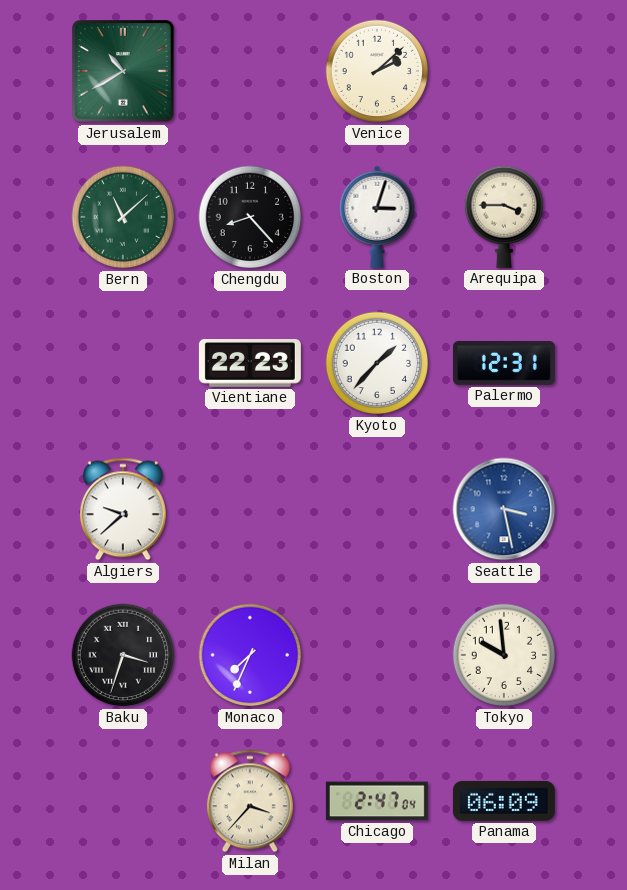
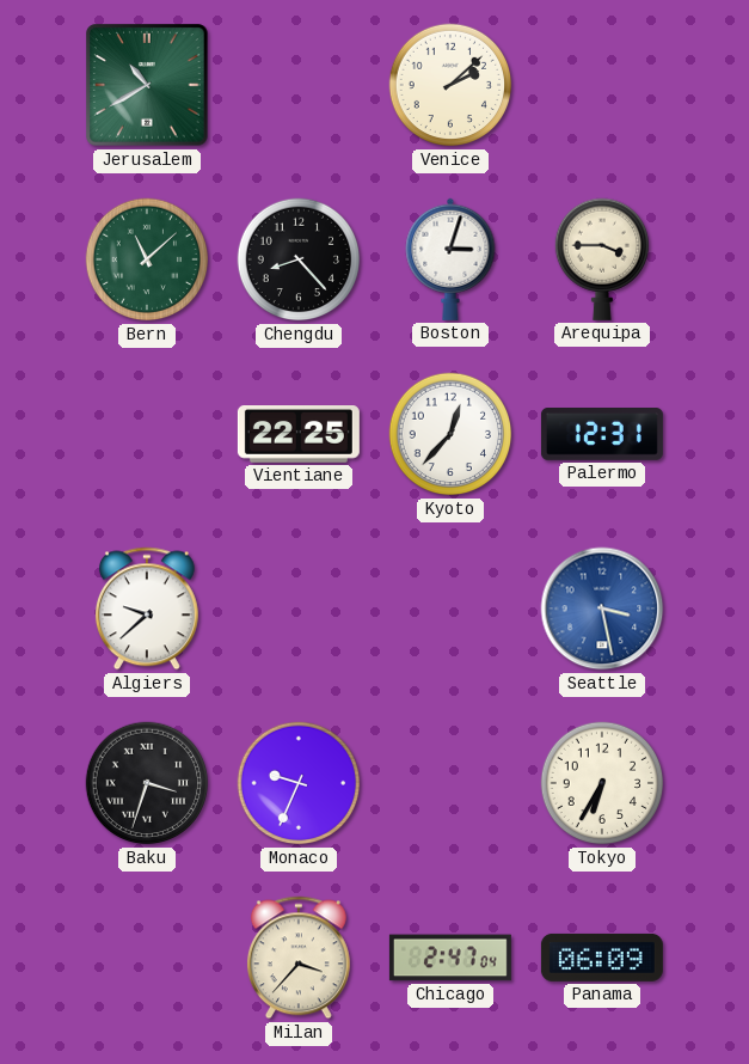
Vientiane: 22:23 -> 22:25
Kyoto: 1:37 -> 12:37
Monaco: 7:34 -> 9:34
Tokyo: 9:59 -> 6:35
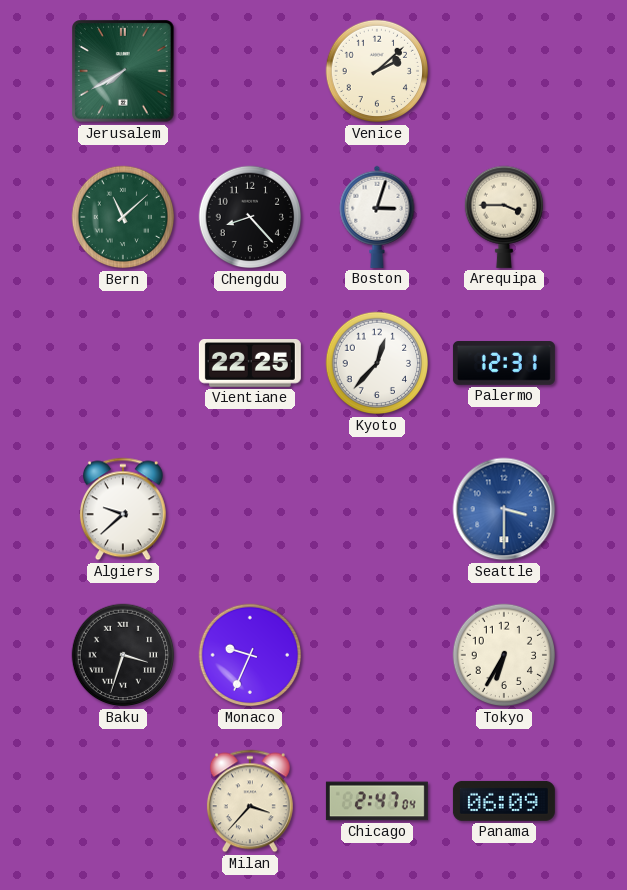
Jerusalem: 10:40 -> 7:40
Seattle: 3:28 -> 3:30
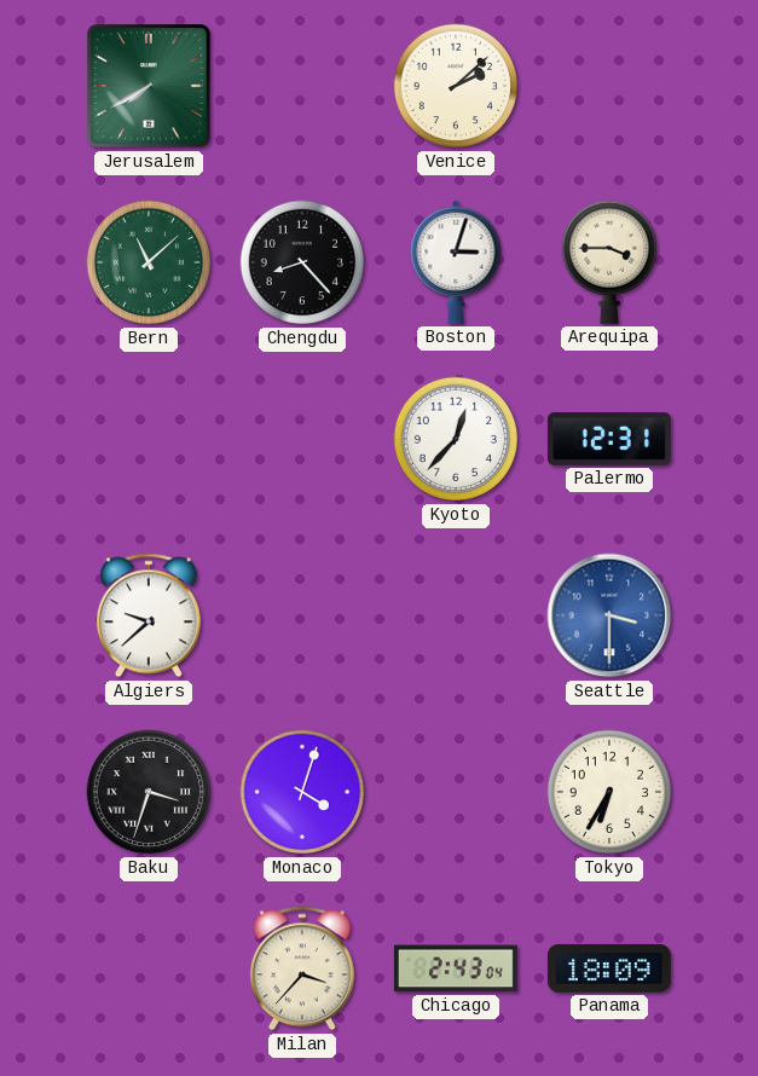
Vientiane: 22:25 -> none
Monaco: 9:34 -> 4:03
Chicago: 2:47 -> 2:43
Panama: 06:09 -> 18:09
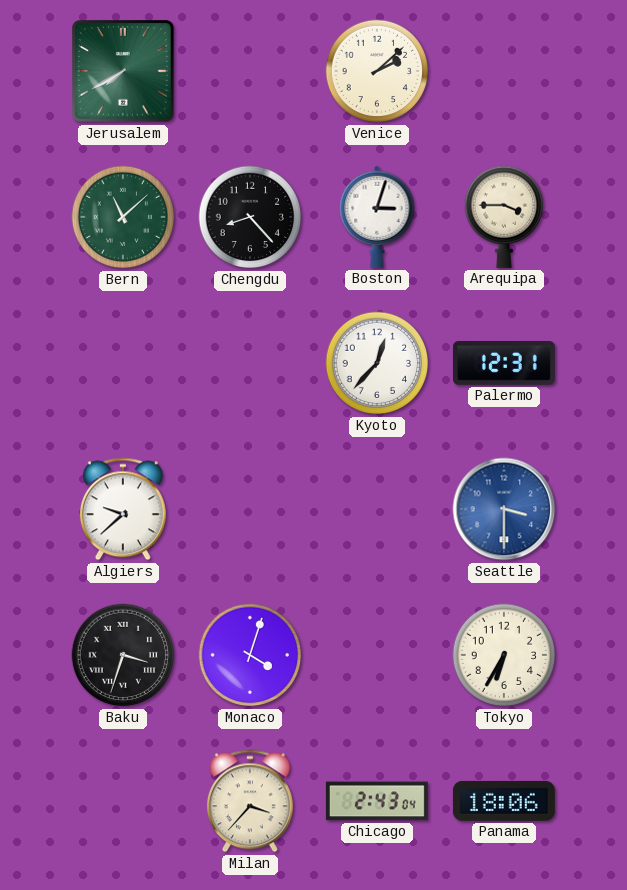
Panama: 18:09 -> 18:06
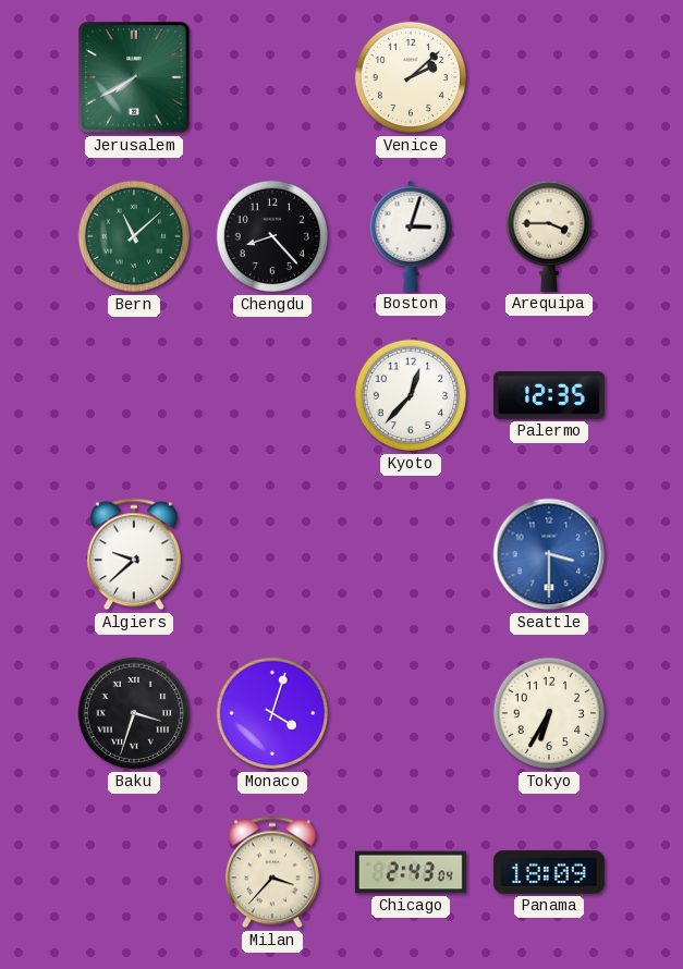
Palermo: 12:31 -> 12:35
Panama: 18:06 -> 18:09
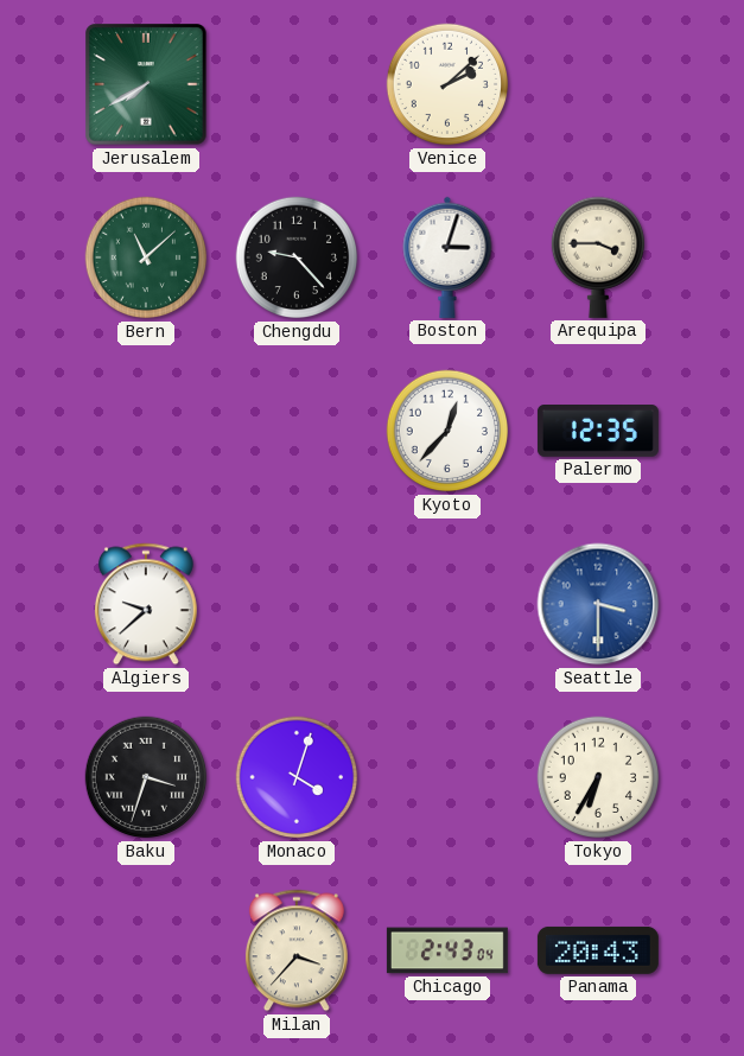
Chengdu: 8:23 -> 9:23
Panama: 18:09 -> 20:43
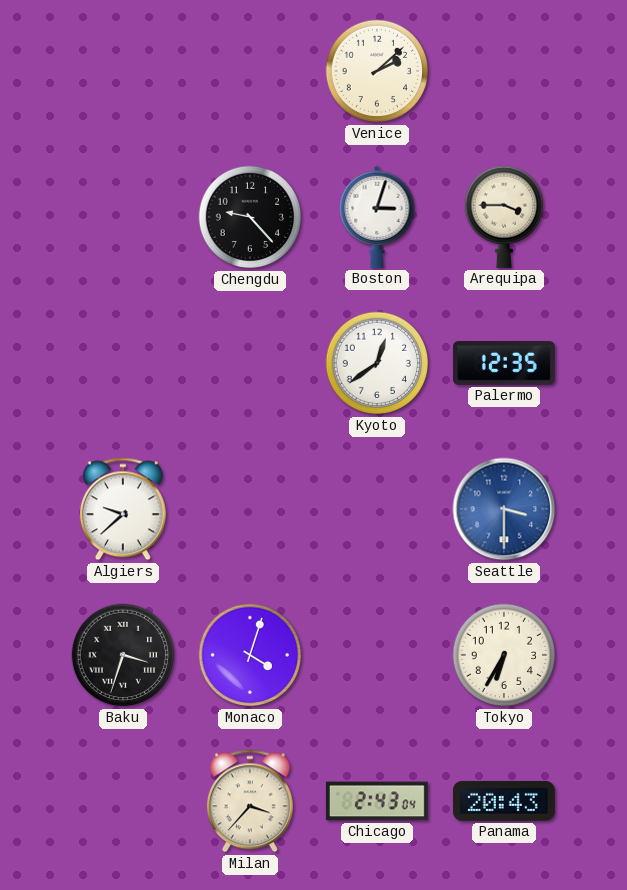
Jerusalem: 7:40 -> none
Bern: 11:08 -> none
Kyoto: 12:37 -> 12:39
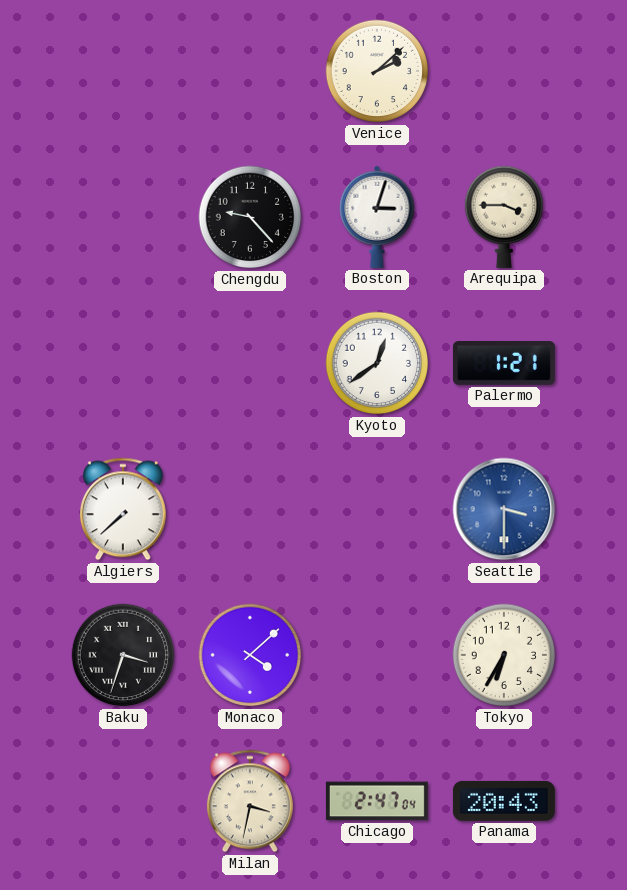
Palermo: 12:35 -> 1:21
Algiers: 9:38 -> 7:38
Monaco: 4:03 -> 4:08
Milan: 3:37 -> 3:32
Chicago: 2:43 -> 2:47
